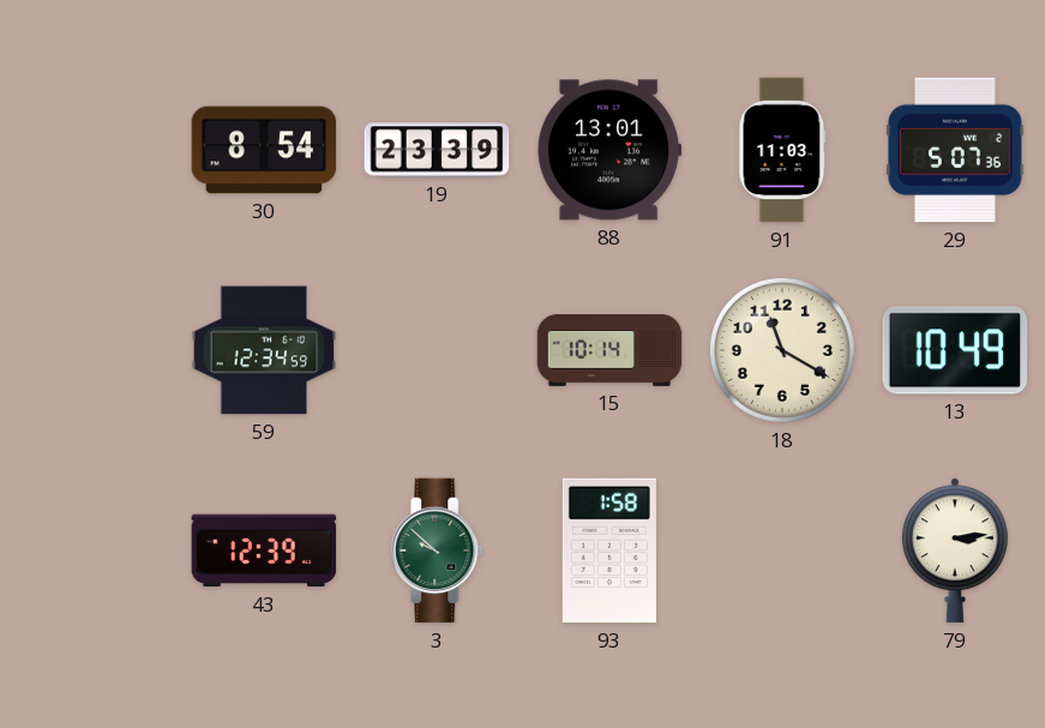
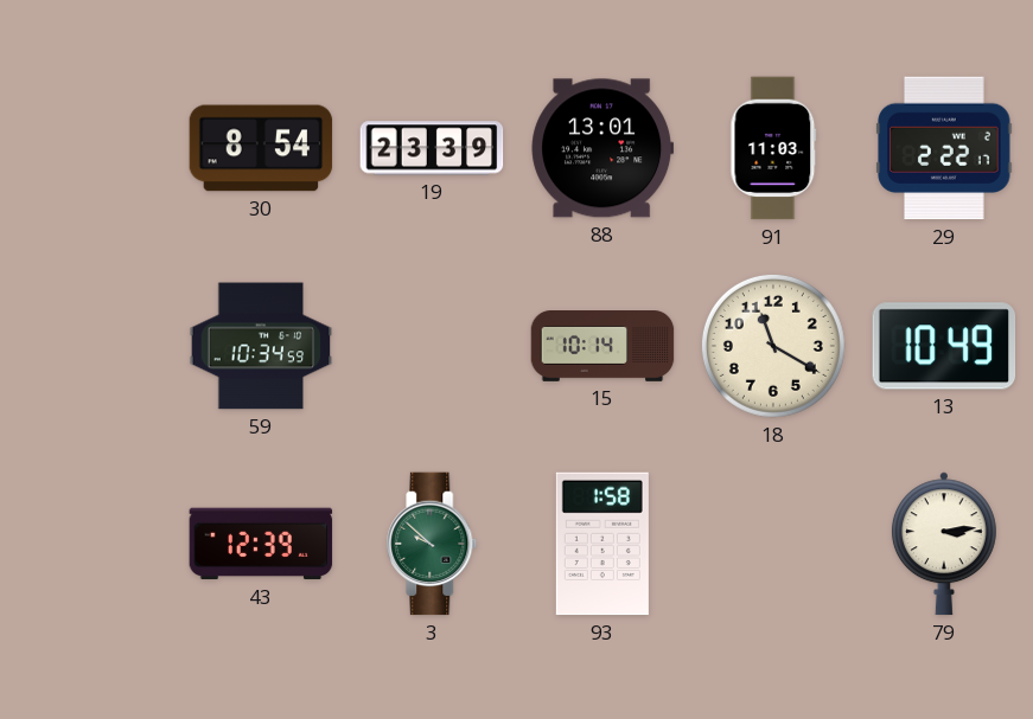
29: 5:07 -> 2:22
59: 12:34 -> 10:34
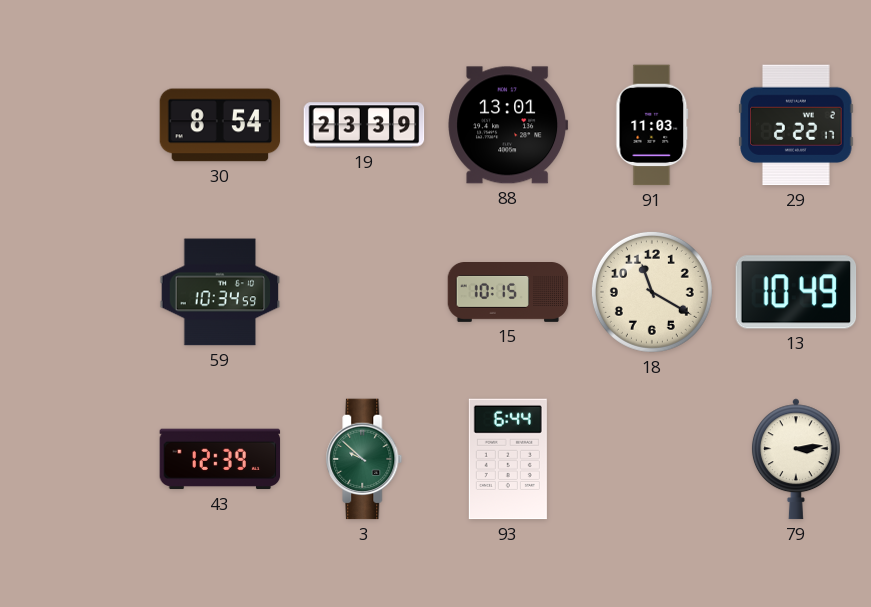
15: 10:14 -> 10:15
93: 1:58 -> 6:44
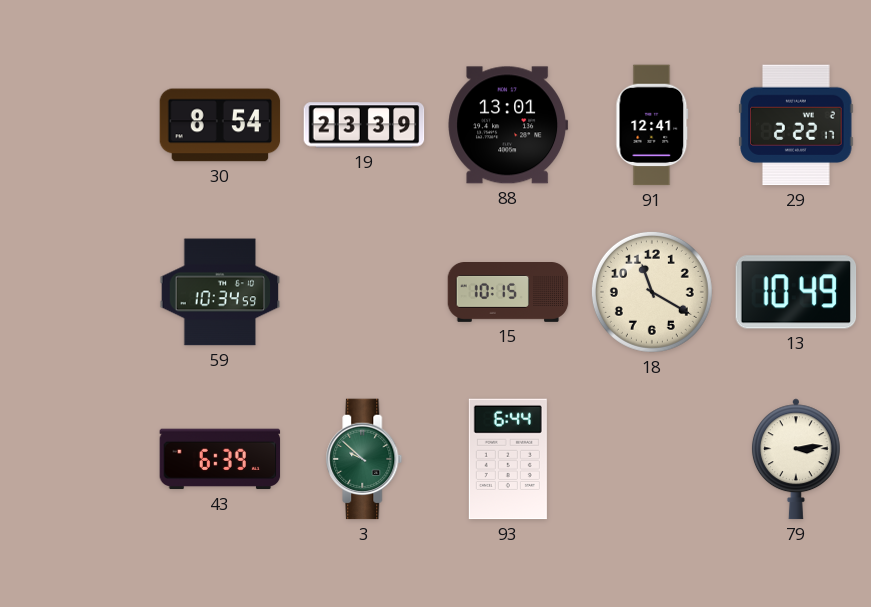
91: 11:03 -> 12:41
43: 12:39 -> 6:39
